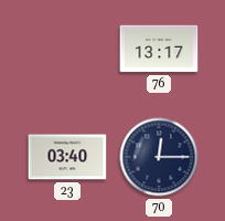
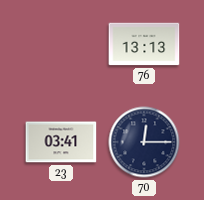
76: 13:17 -> 13:13
23: 03:40 -> 03:41
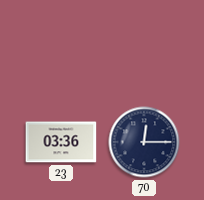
76: 13:13 -> none
23: 03:41 -> 03:36
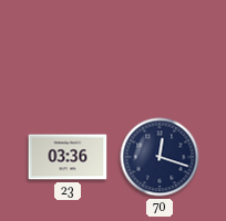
70: 12:15 -> 12:18
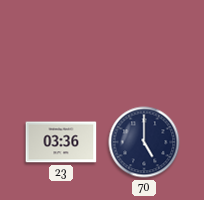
70: 12:18 -> 5:00
